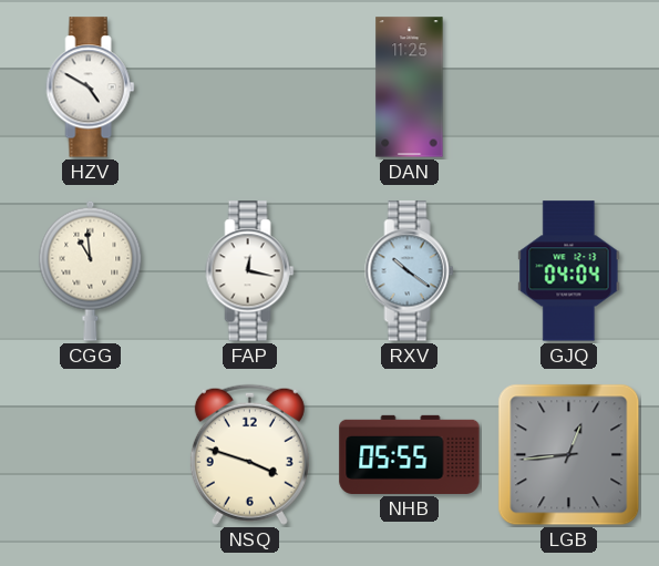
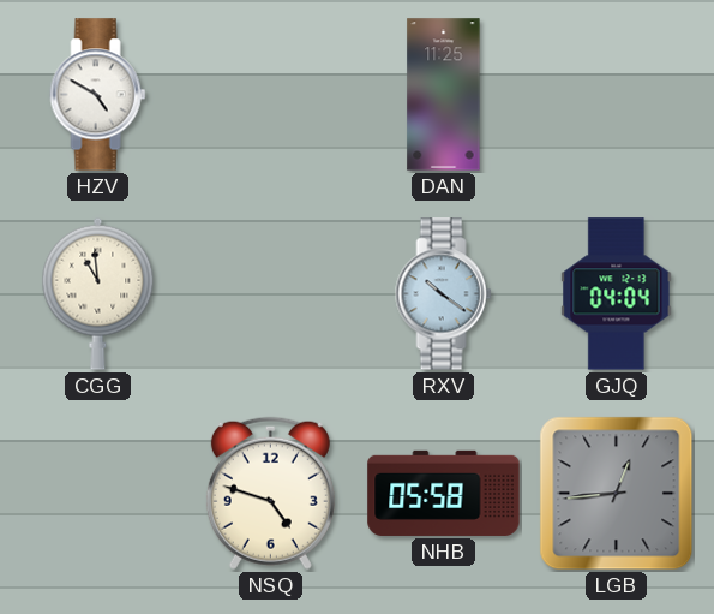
FAP: 12:17 -> none
NSQ: 3:48 -> 4:48
NHB: 05:55 -> 05:58
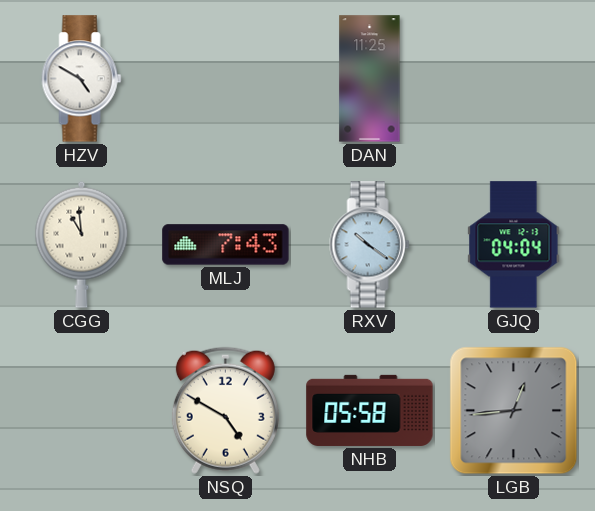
MLJ: none -> 7:43
NSQ: 4:48 -> 4:50
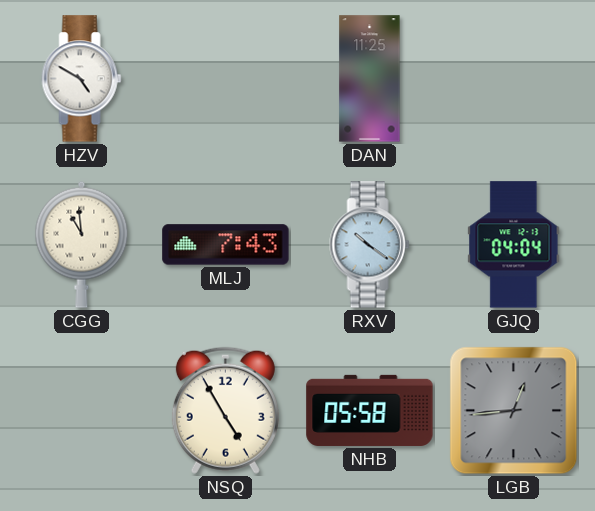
NSQ: 4:50 -> 4:55
